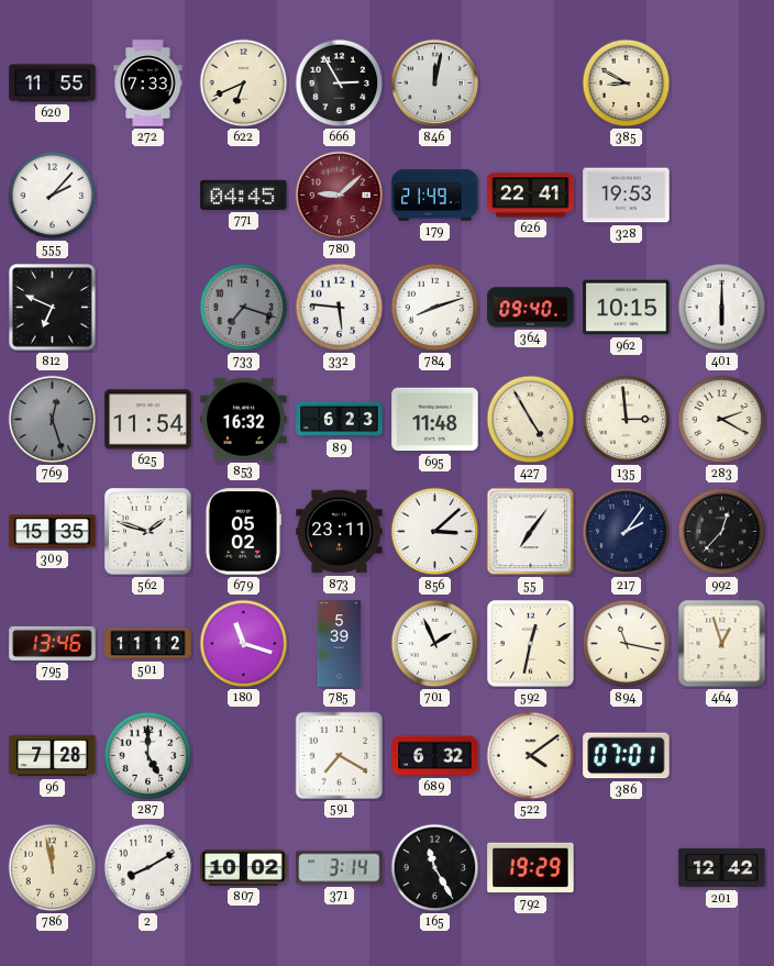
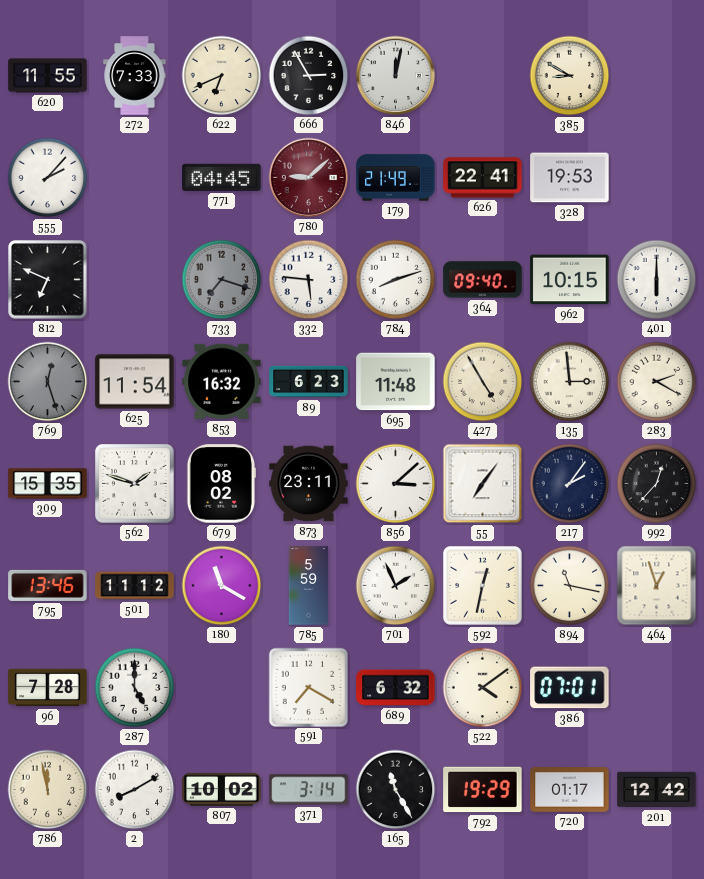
679: 05:02 -> 08:02
180: 11:18 -> 11:20
785: 5:39 -> 5:59
720: none -> 01:17
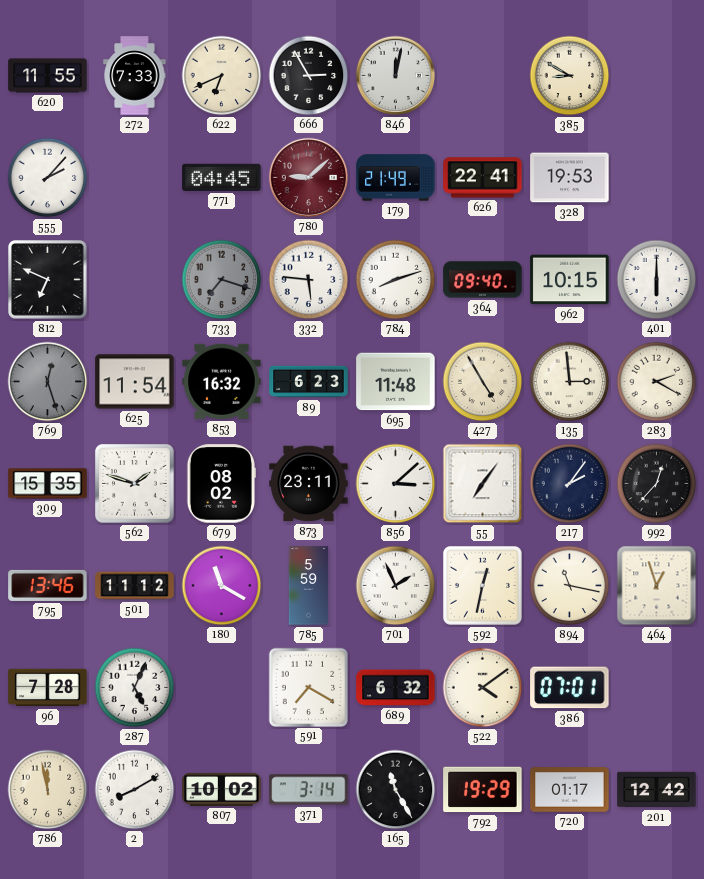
287: 5:00 -> 5:04
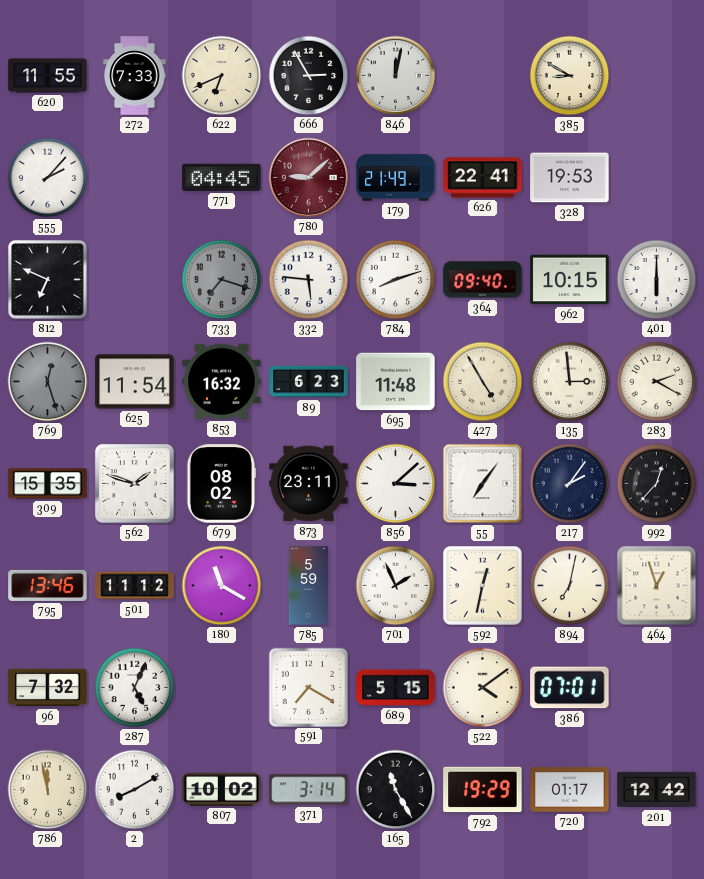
894: 11:17 -> 7:02
96: 7:28 -> 7:32
689: 6:32 -> 5:15
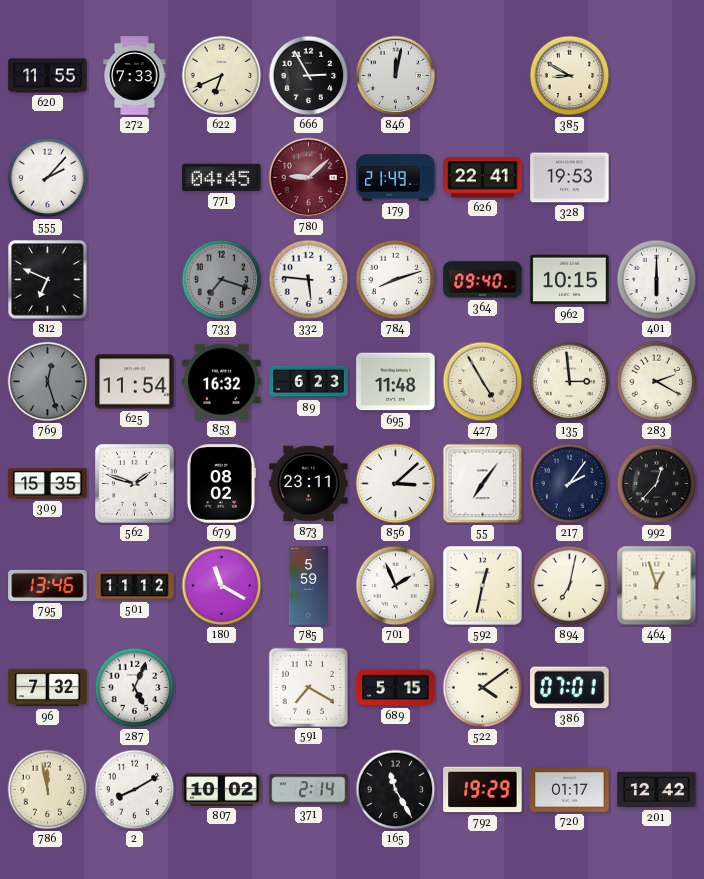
371: 3:14 -> 2:14
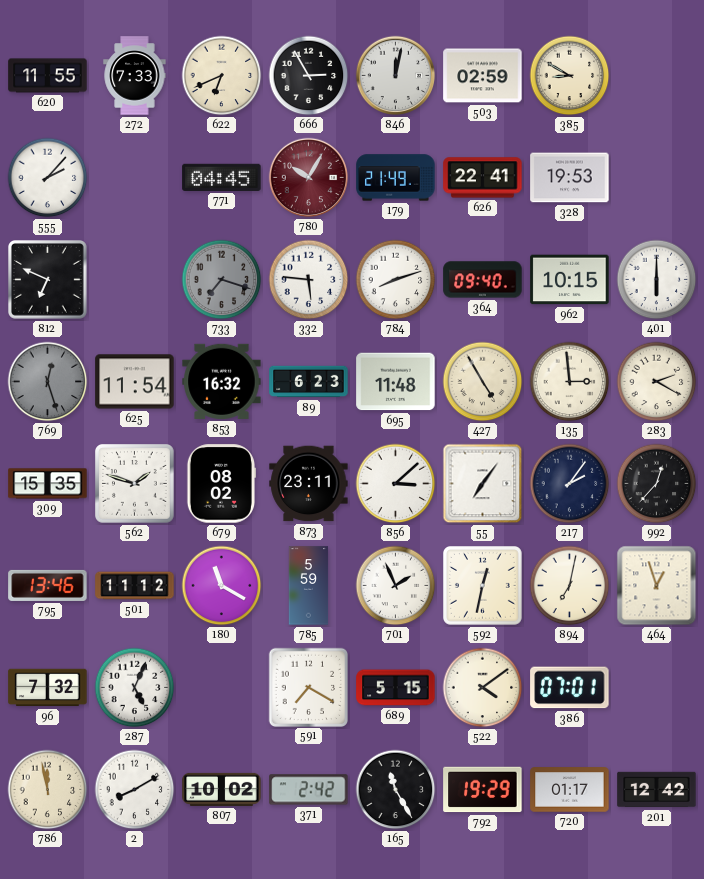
503: none -> 02:59
780: 9:08 -> 10:05
371: 2:14 -> 2:42
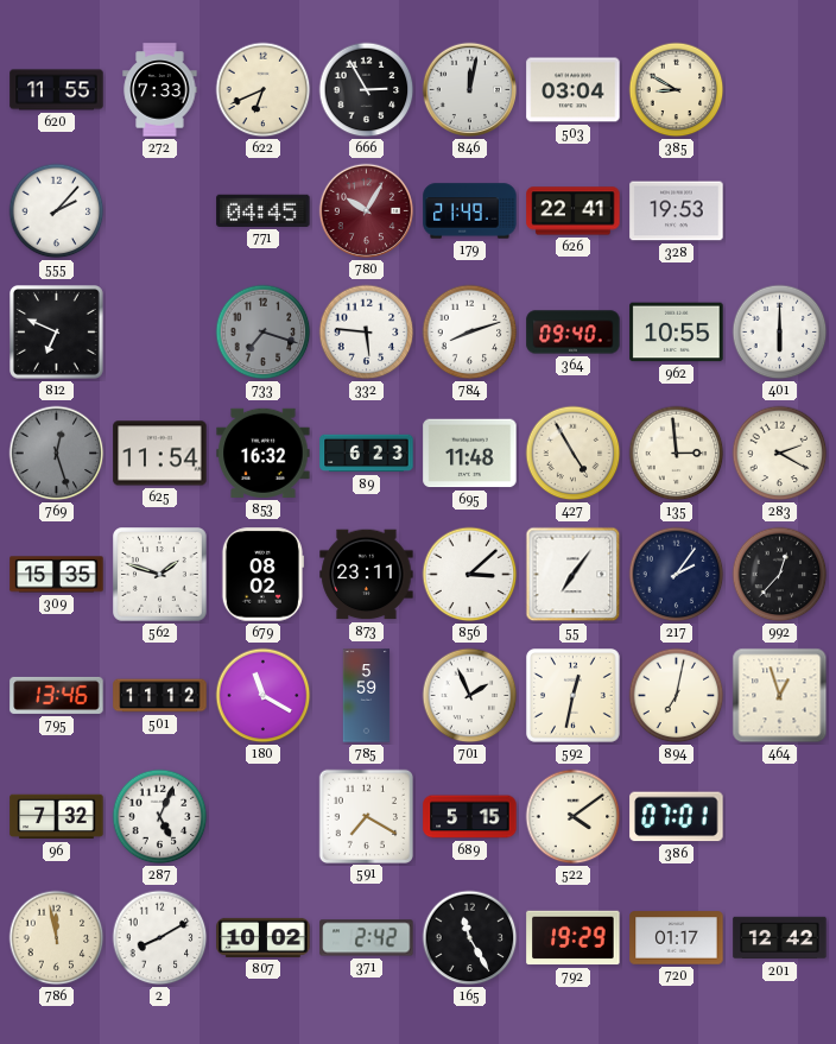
503: 02:59 -> 03:04
962: 10:15 -> 10:55
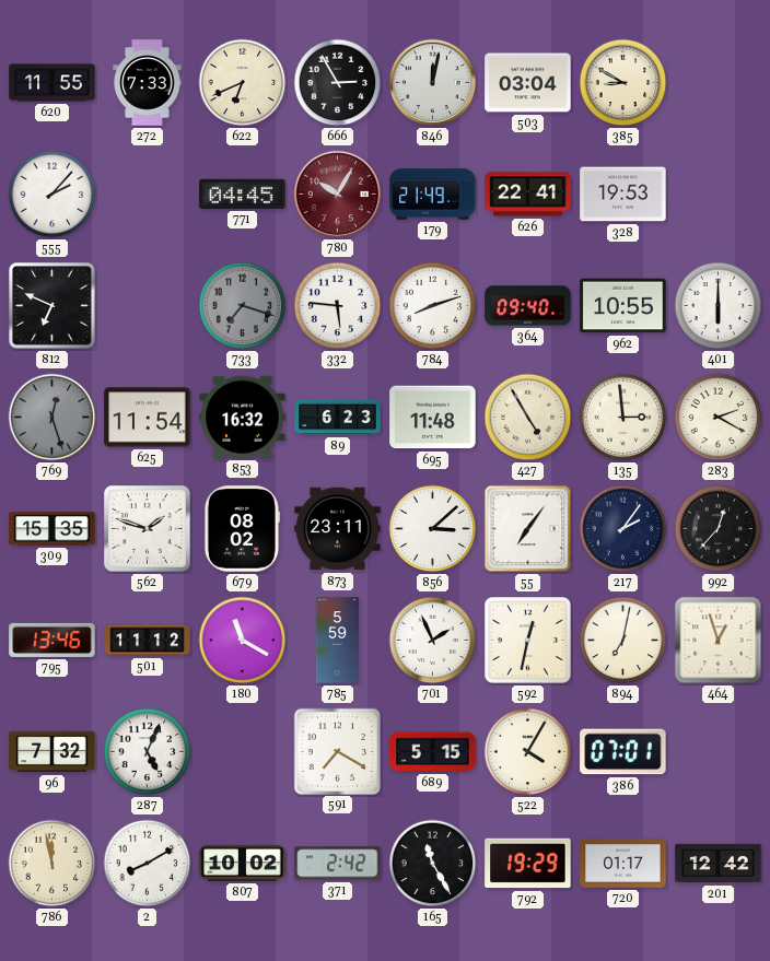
522: 4:09 -> 4:05
